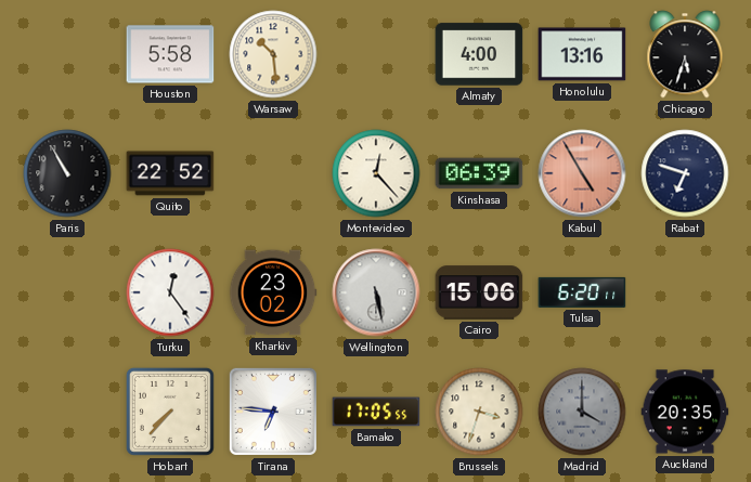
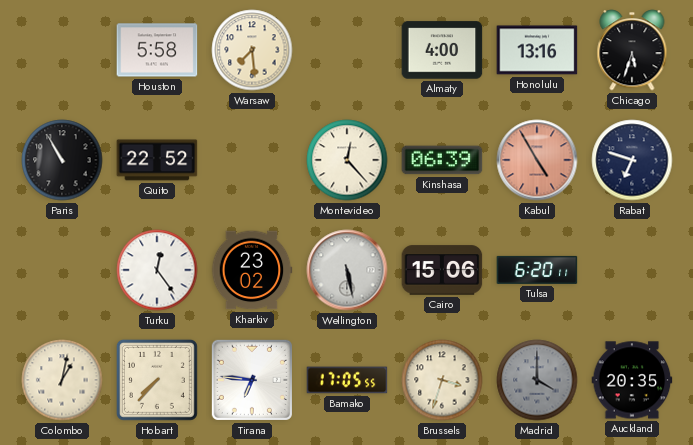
Warsaw: 10:29 -> 7:29
Colombo: none -> 1:02
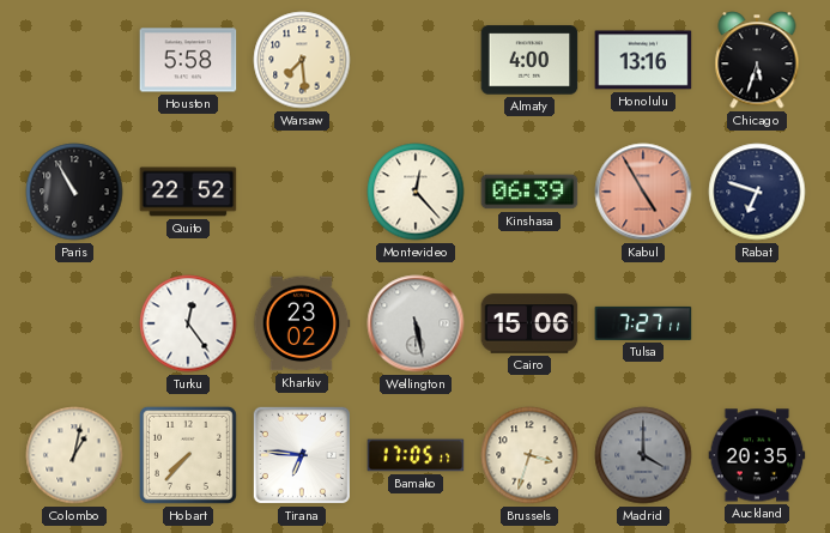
Tulsa: 6:20 -> 7:27
Bamako: 17:05:55 -> 17:05:17
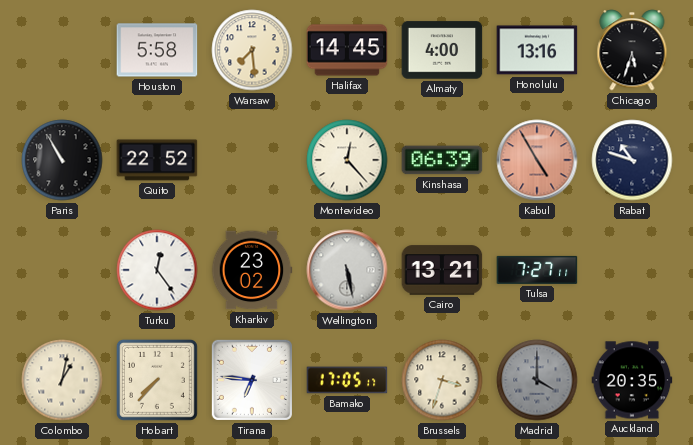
Halifax: none -> 14:45
Rabat: 6:48 -> 10:48
Cairo: 15:06 -> 13:21
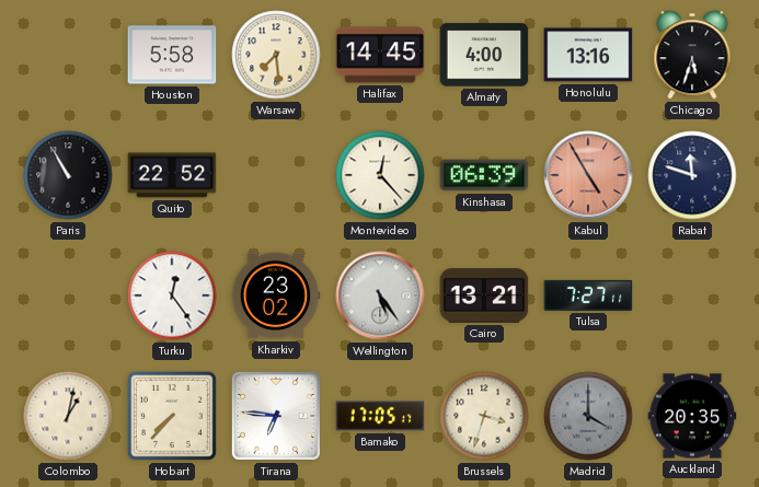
Rabat: 10:48 -> 11:48
Wellington: 5:28 -> 5:24
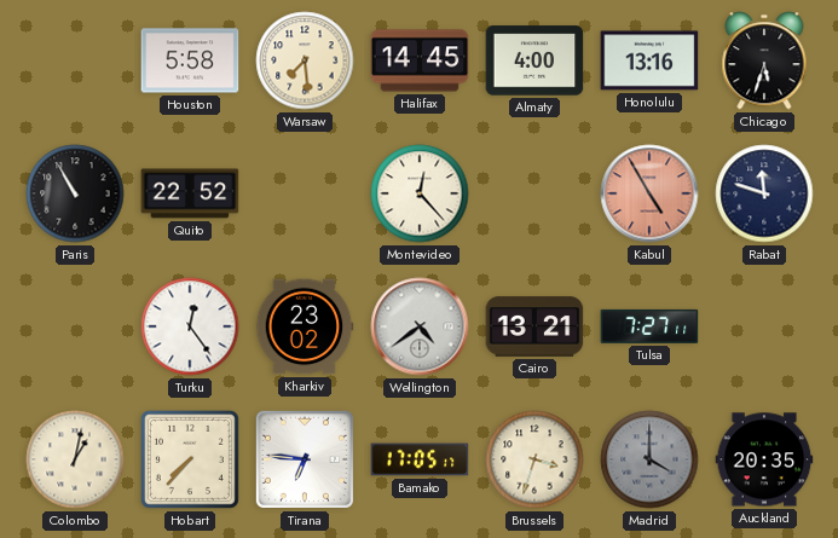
Kinshasa: 06:39 -> none
Wellington: 5:24 -> 4:39
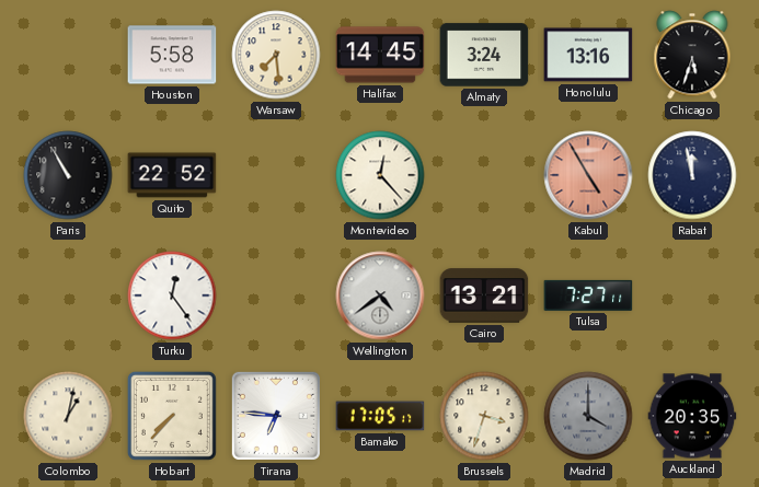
Almaty: 4:00 -> 3:24
Rabat: 11:48 -> 11:58
Kharkiv: 23:02 -> none
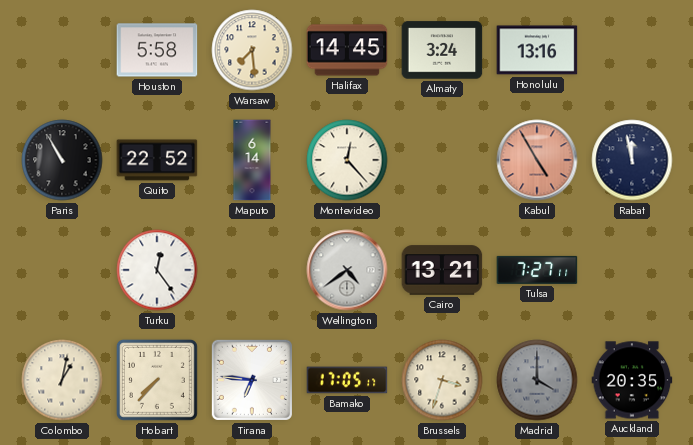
Chicago: 5:33 -> none
Maputo: none -> 6:14
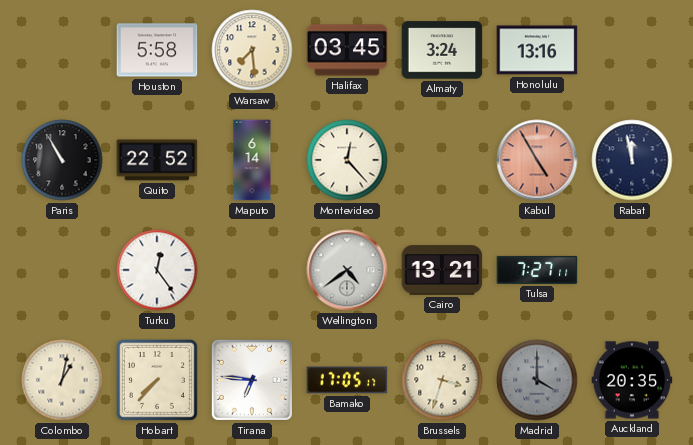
Halifax: 14:45 -> 03:45
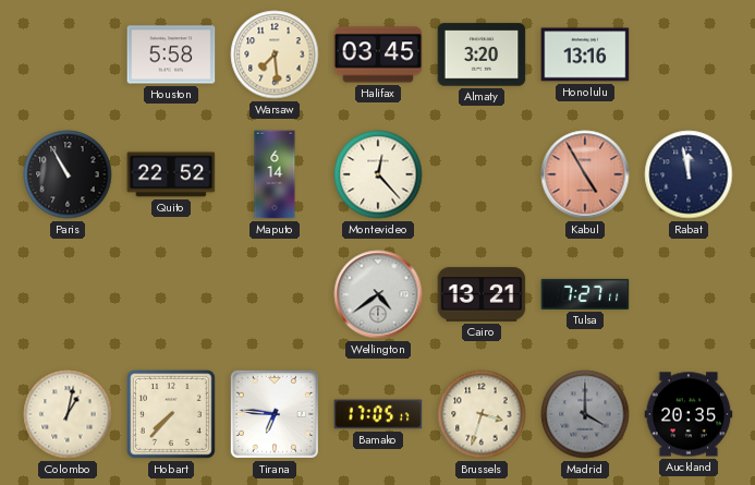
Almaty: 3:24 -> 3:20
Turku: 12:24 -> none
